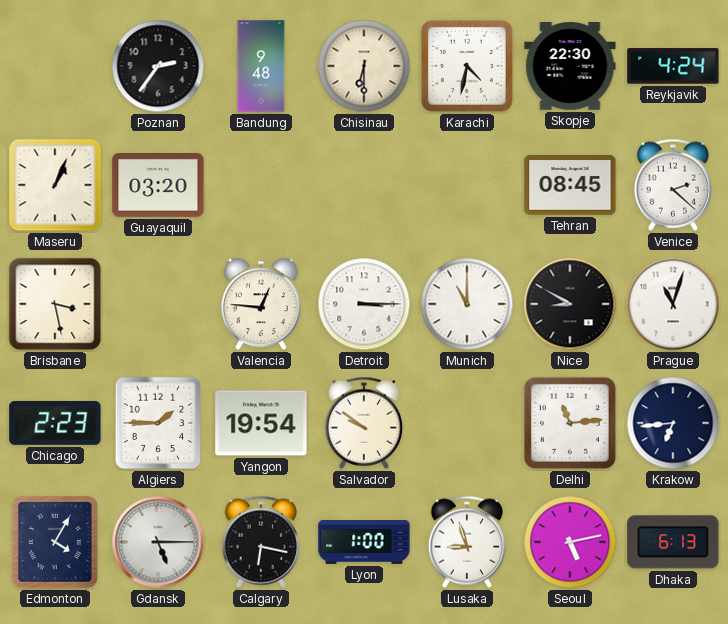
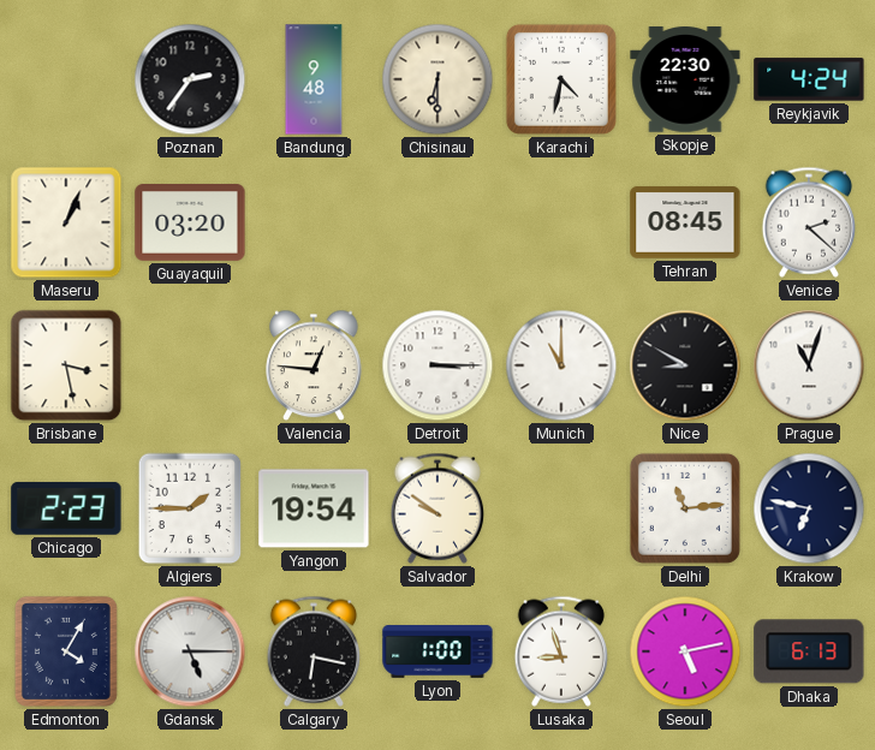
Krakow: 6:44 -> 6:47
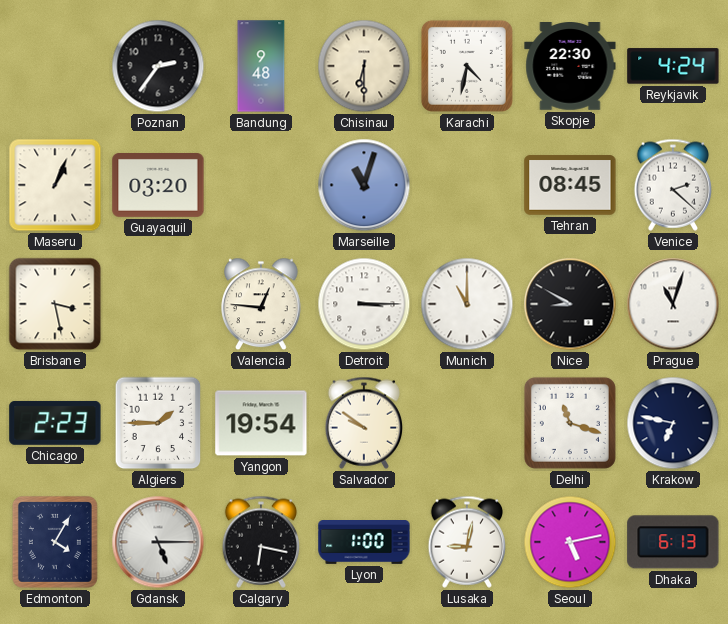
Marseille: none -> 11:03
Delhi: 11:14 -> 11:18
Lusaka: 8:57 -> 9:02
